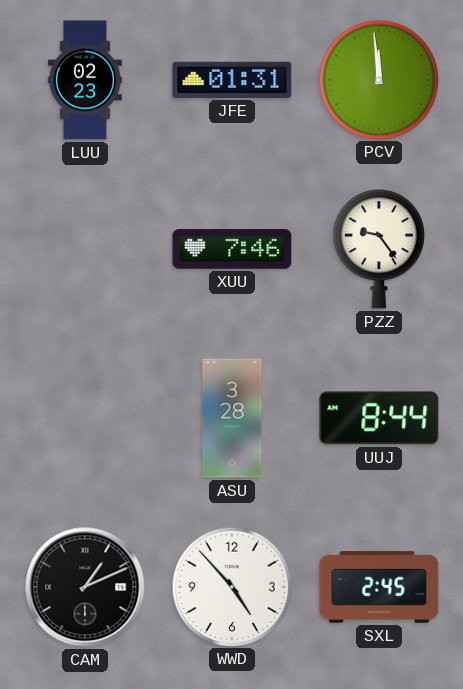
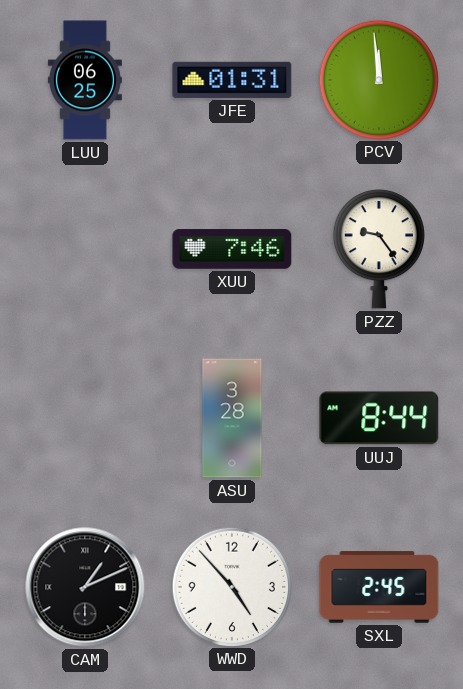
LUU: 02:23 -> 06:25
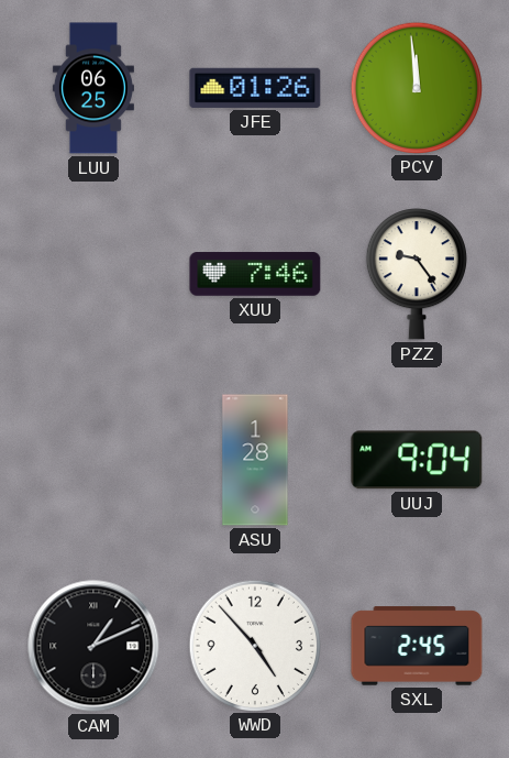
JFE: 01:31 -> 01:26
ASU: 3:28 -> 1:28
UUJ: 8:44 -> 9:04
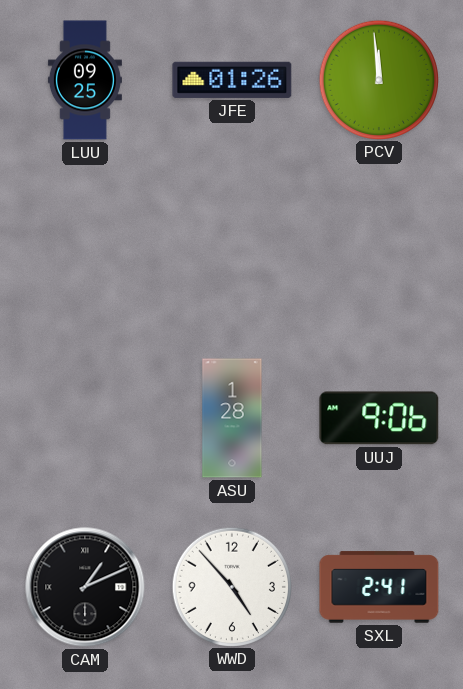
LUU: 06:25 -> 09:25
XUU: 7:46 -> none
PZZ: 9:24 -> none
UUJ: 9:04 -> 9:06
SXL: 2:45 -> 2:41
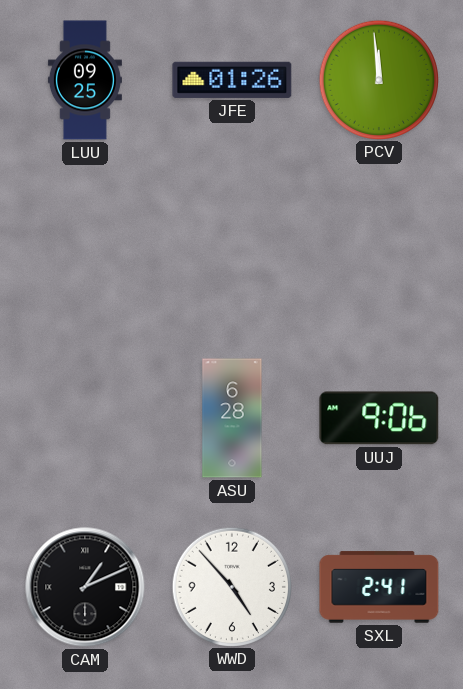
ASU: 1:28 -> 6:28
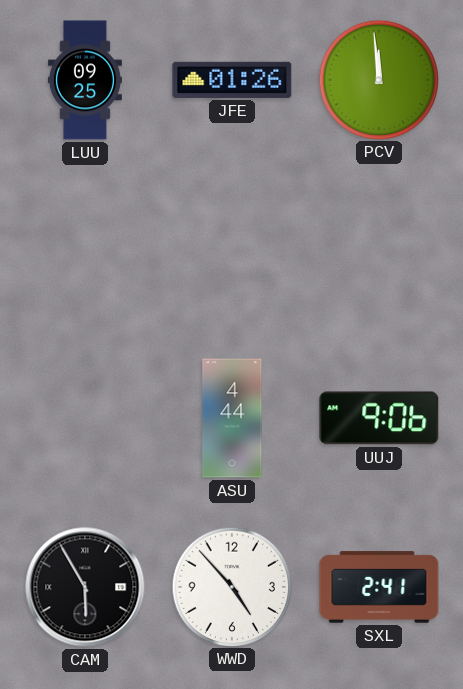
ASU: 6:28 -> 4:44
CAM: 1:11 -> 5:55
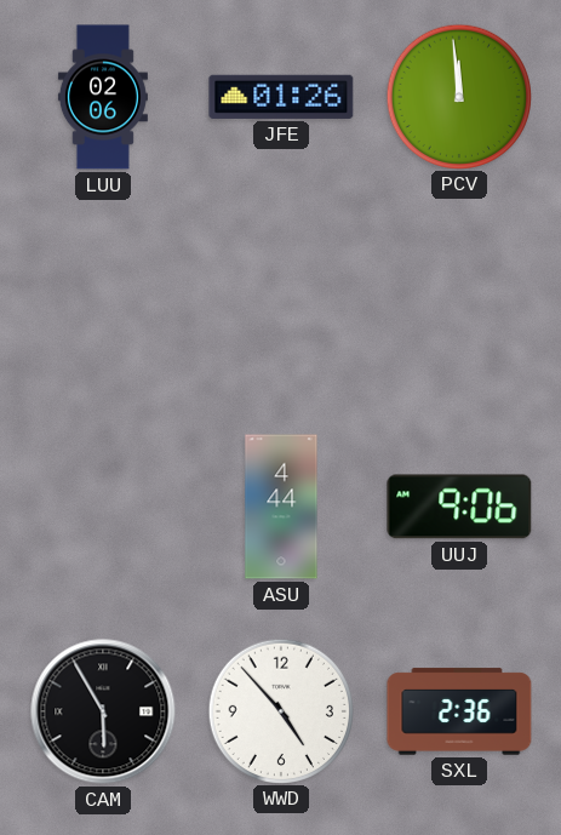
LUU: 09:25 -> 02:06
SXL: 2:41 -> 2:36
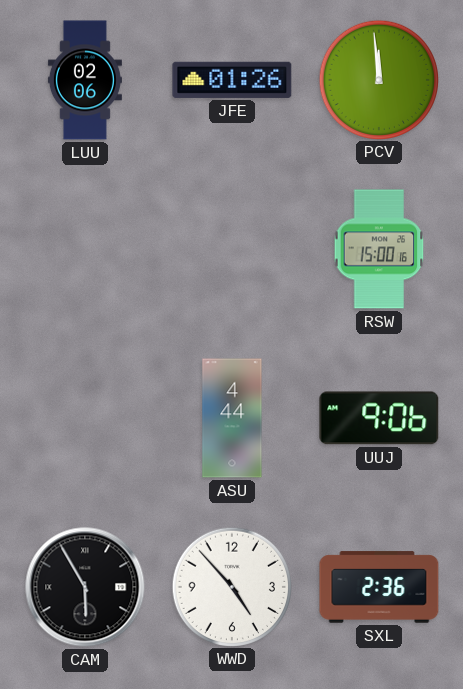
RSW: none -> 15:00
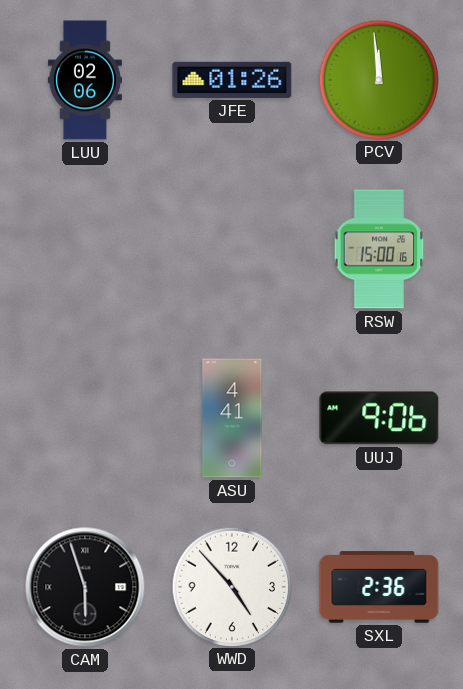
ASU: 4:44 -> 4:41
CAM: 5:55 -> 5:57
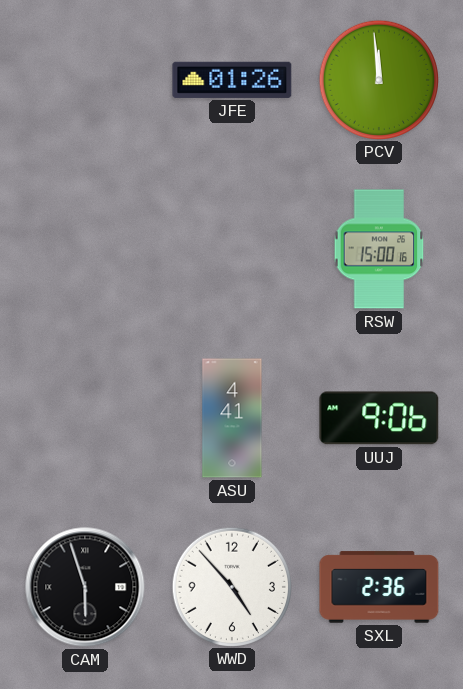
LUU: 02:06 -> none
